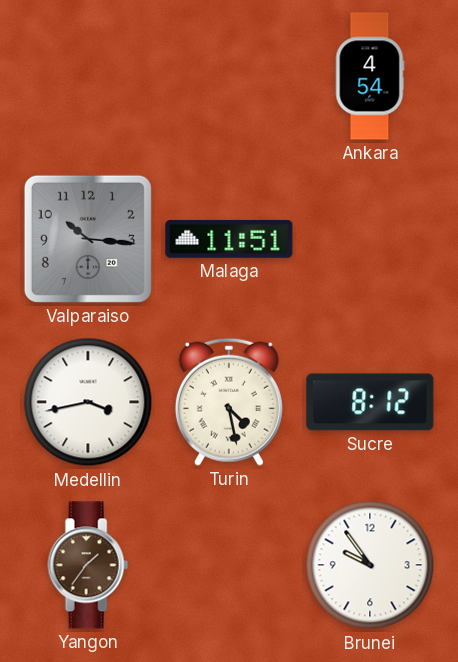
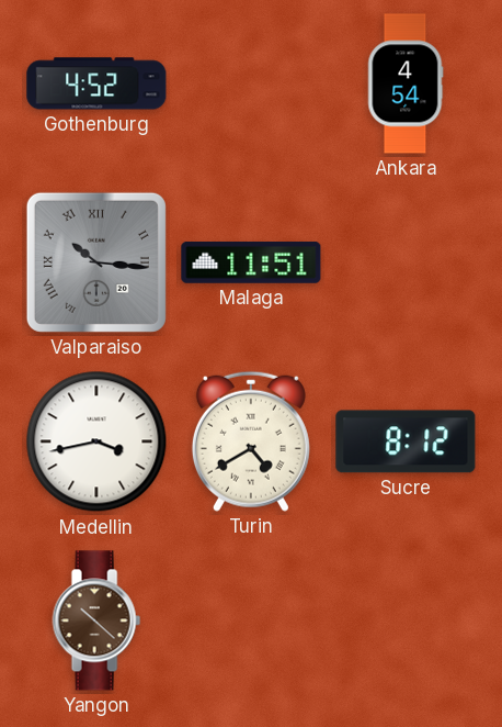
Gothenburg: none -> 4:52
Valparaiso numerals: Arabic -> Roman
Turin: 4:28 -> 4:40
Yangon: 1:36 -> 10:22
Brunei: 9:54 -> none
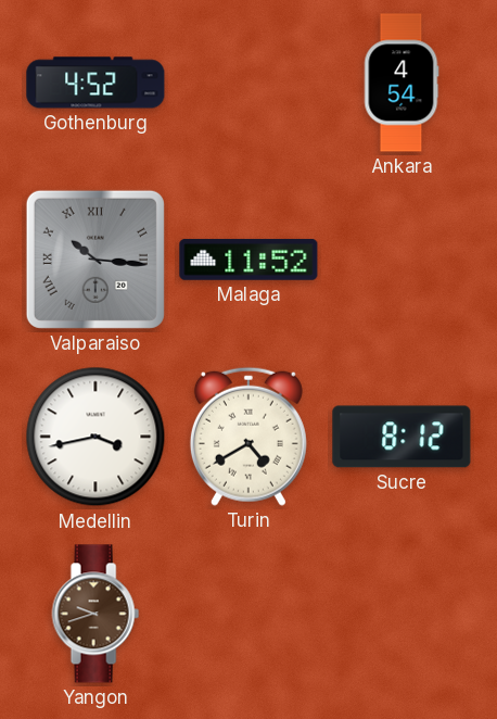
Malaga: 11:51 -> 11:52
Yangon: 10:22 -> 9:42
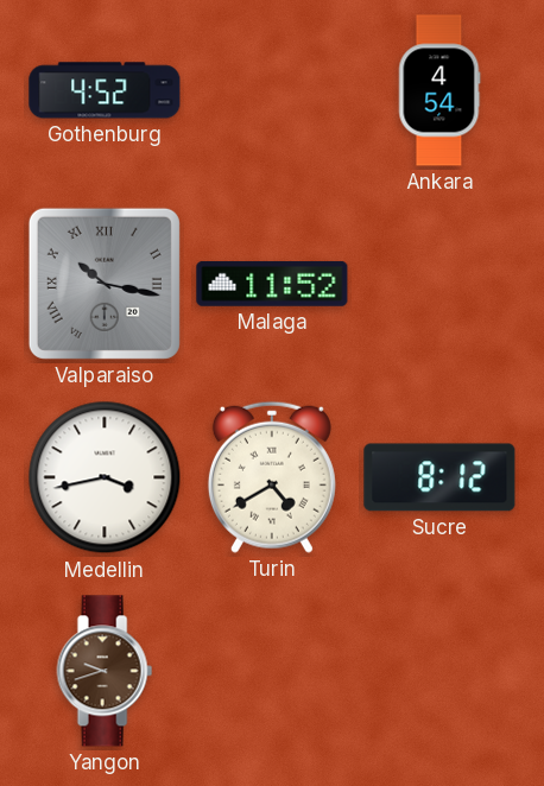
Valparaiso: 10:16 -> 10:17
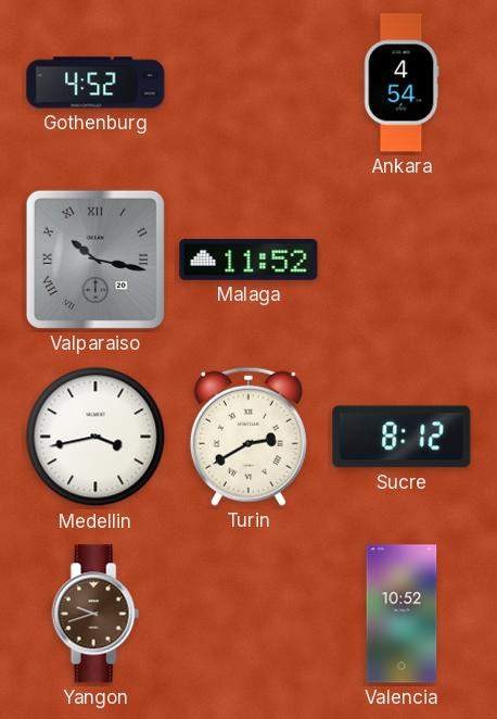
Turin: 4:40 -> 2:40
Valencia: none -> 10:52
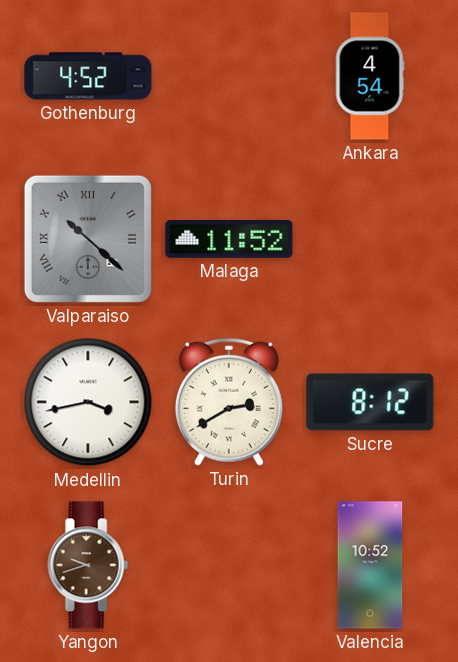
Valparaiso: 10:17 -> 10:22
